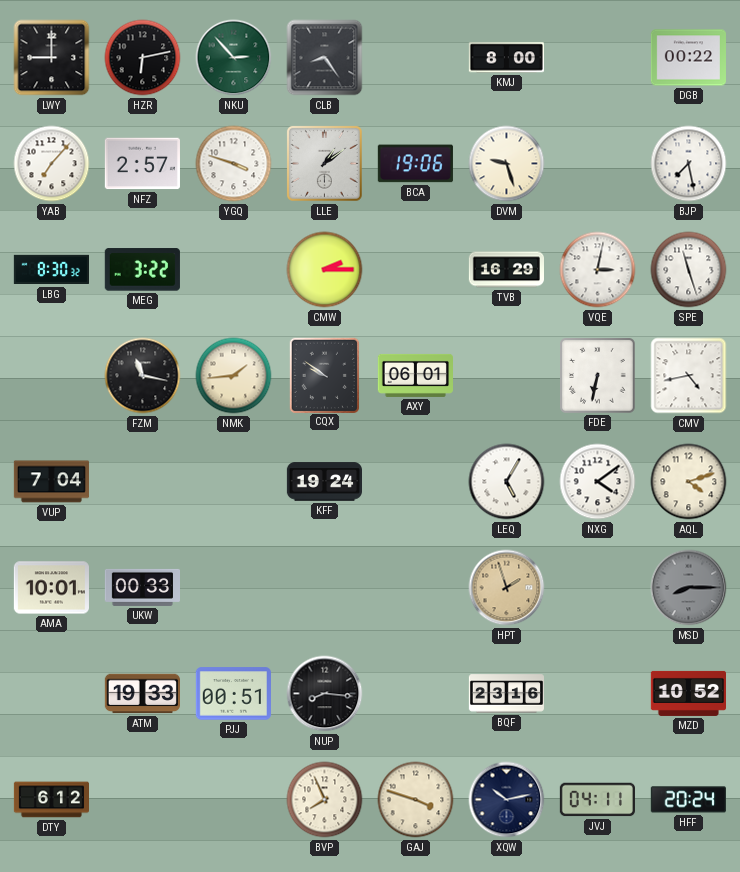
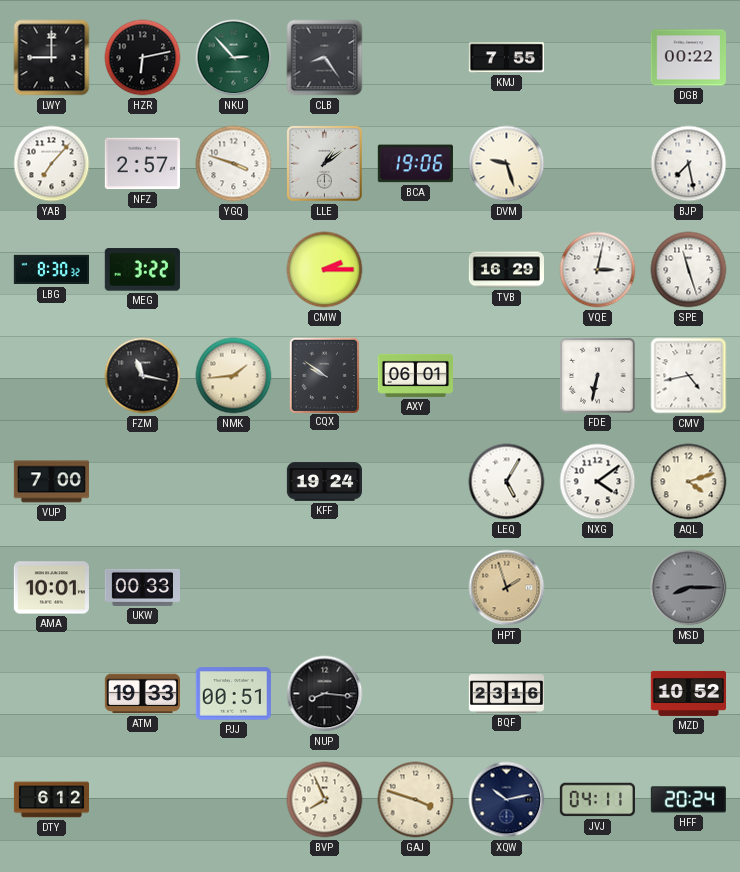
KMJ: 8:00 -> 7:55
VUP: 7:04 -> 7:00
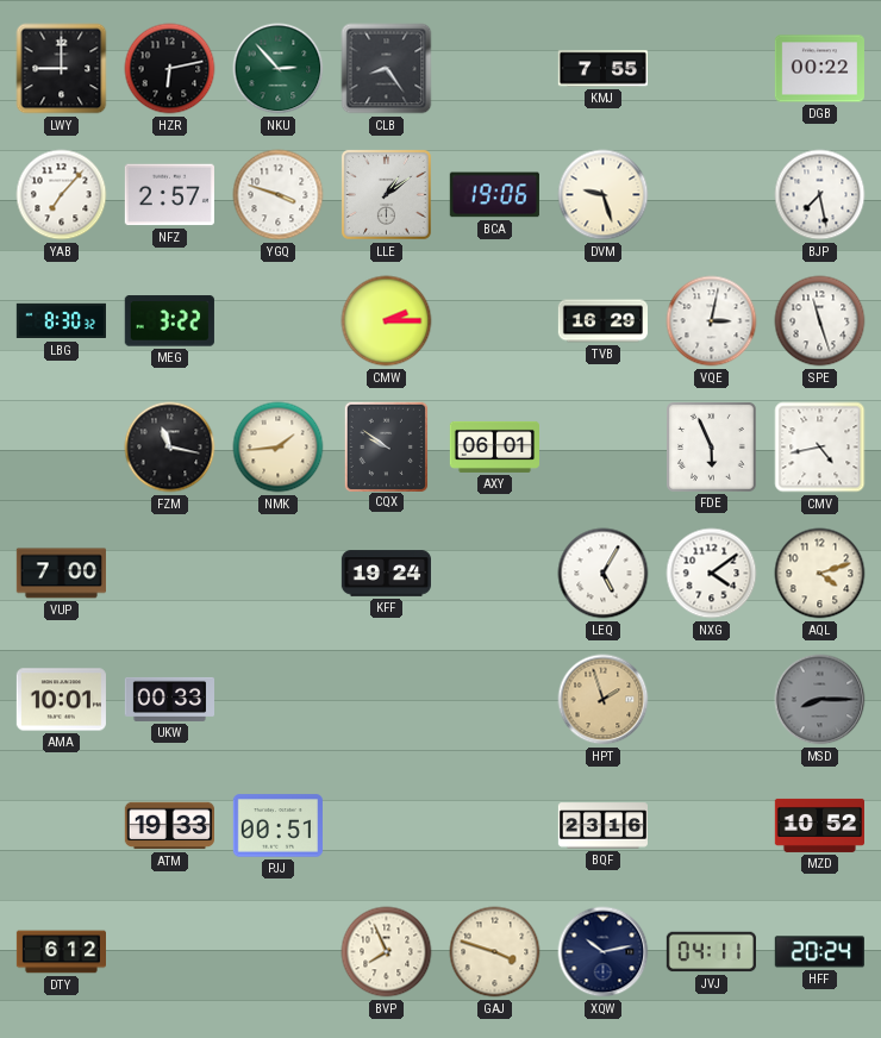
FDE: 6:32 -> 5:56
NUP: 8:16 -> none
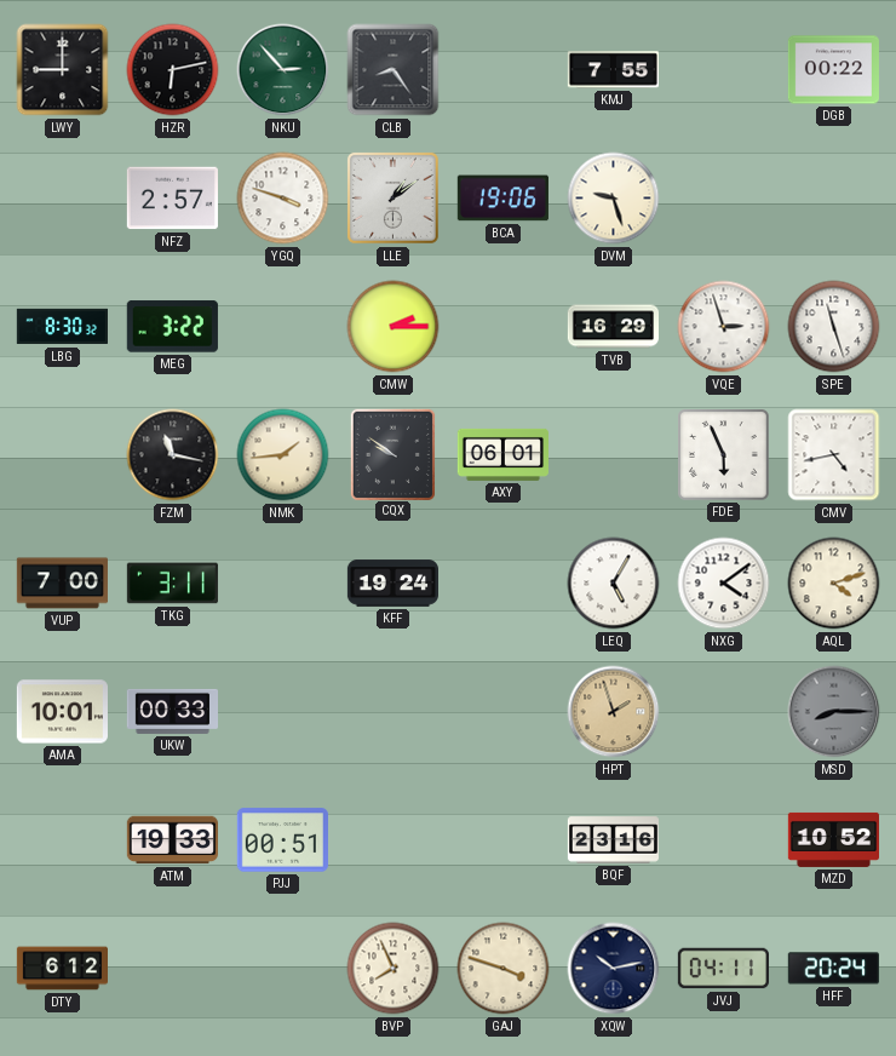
YAB: 7:07 -> none
BJP: 7:28 -> none
VQE: 3:02 -> 2:57
TKG: none -> 3:11
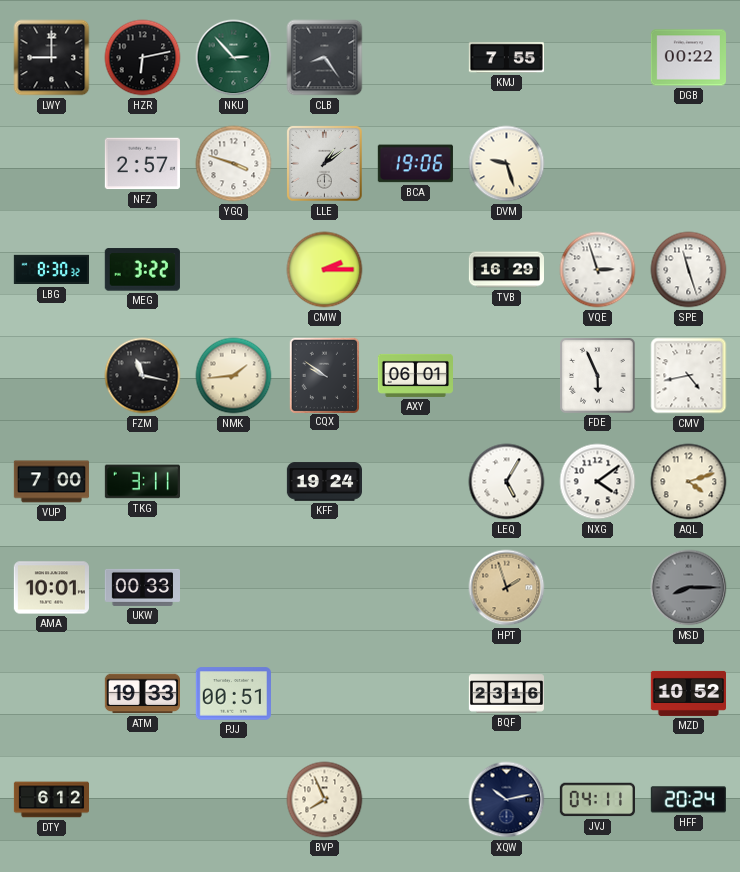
GAJ: 3:48 -> none
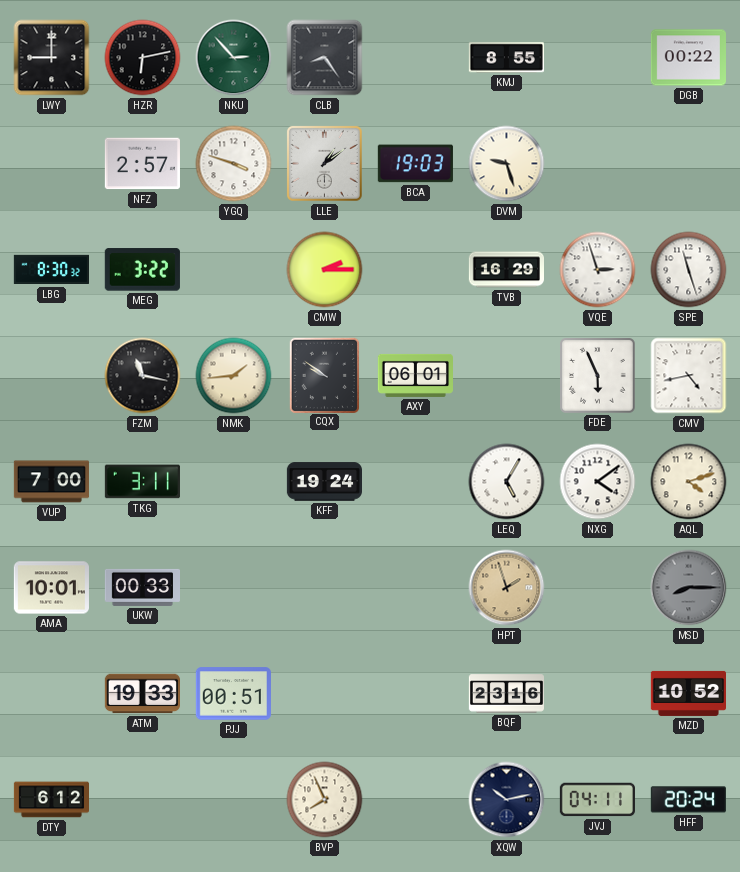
KMJ: 7:55 -> 8:55
BCA: 19:06 -> 19:03
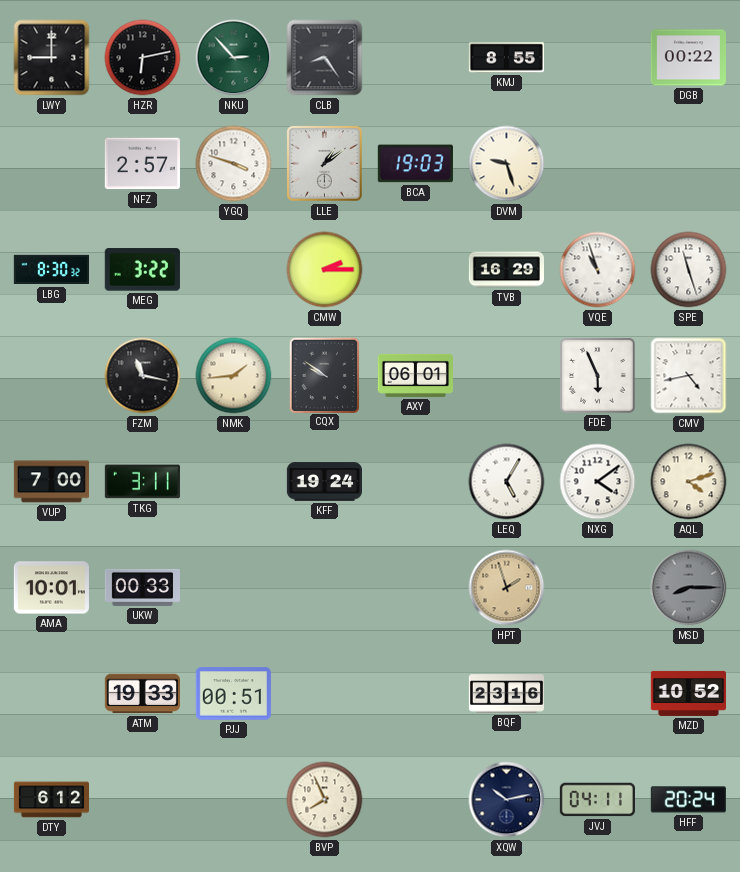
VQE: 2:57 -> 10:57
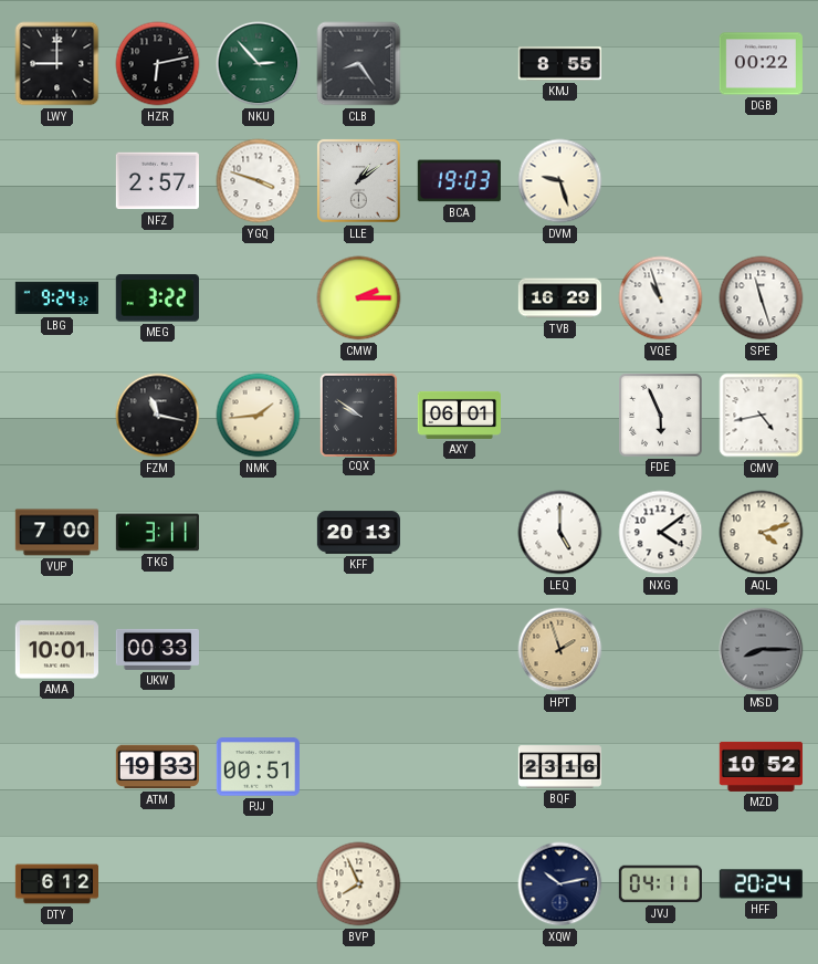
LBG: 8:30 -> 9:24
KFF: 19:24 -> 20:13
LEQ: 5:05 -> 5:00
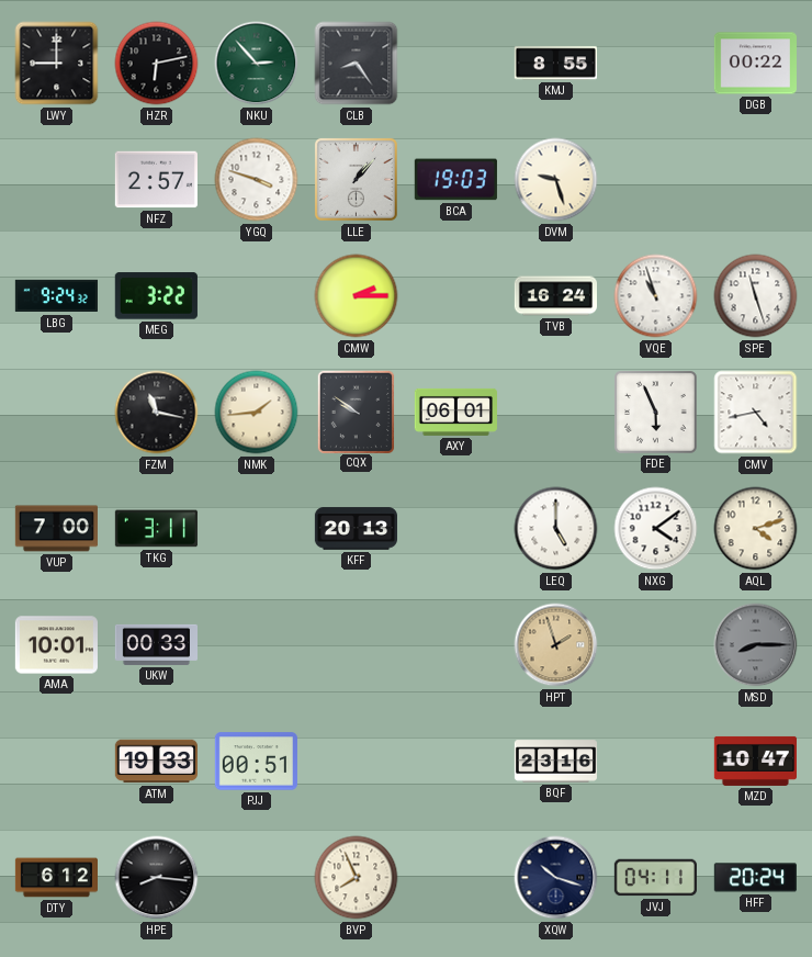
LLE: 1:09 -> 1:07
TVB: 16:29 -> 16:24
MZD: 10:52 -> 10:47
HPE: none -> 8:16
XQW: 10:13 -> 10:18
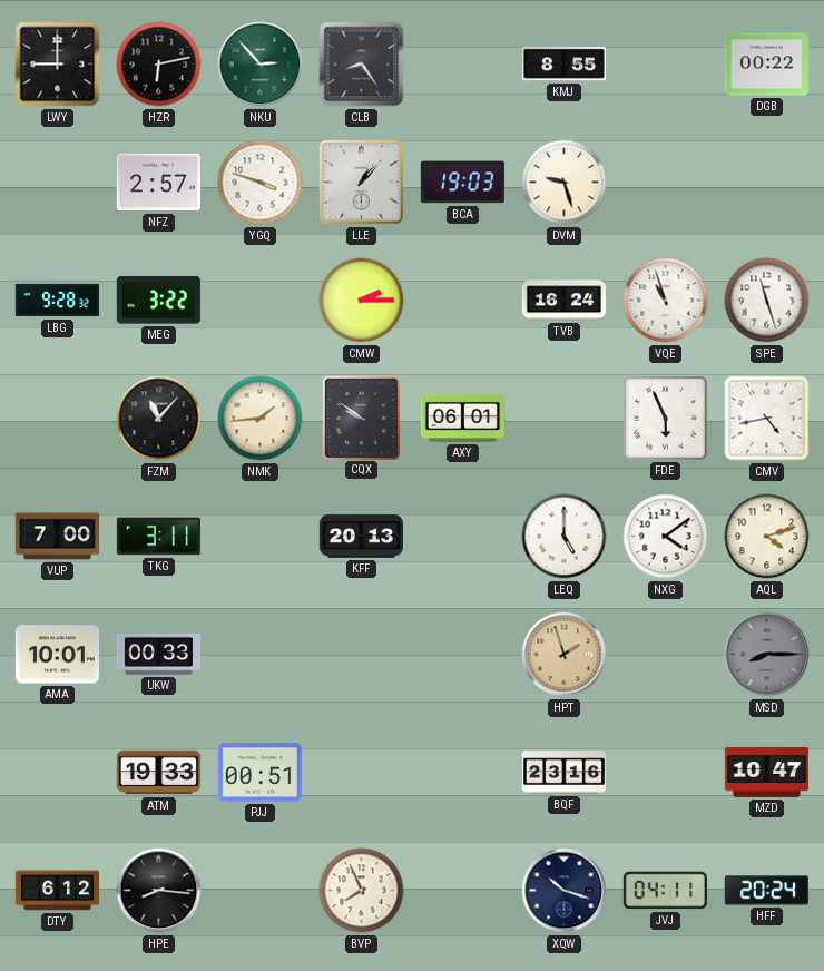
LBG: 9:24 -> 9:28
FZM: 11:17 -> 11:07
